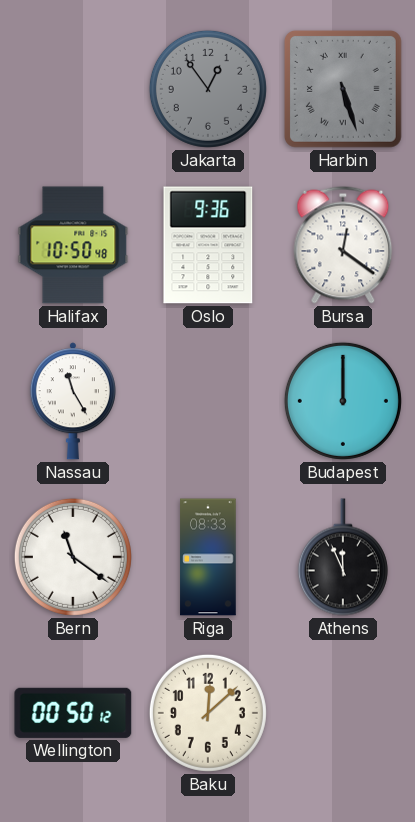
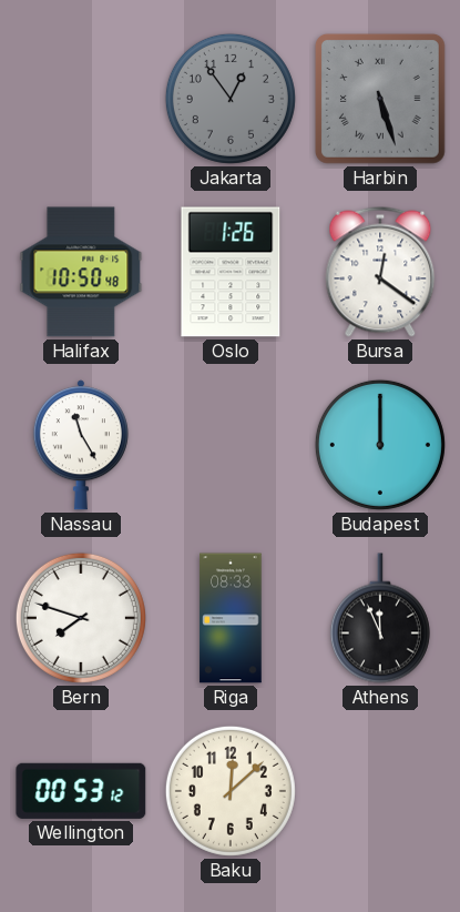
Oslo: 9:36 -> 1:26
Bern: 11:21 -> 7:48
Wellington: 00:50 -> 00:53
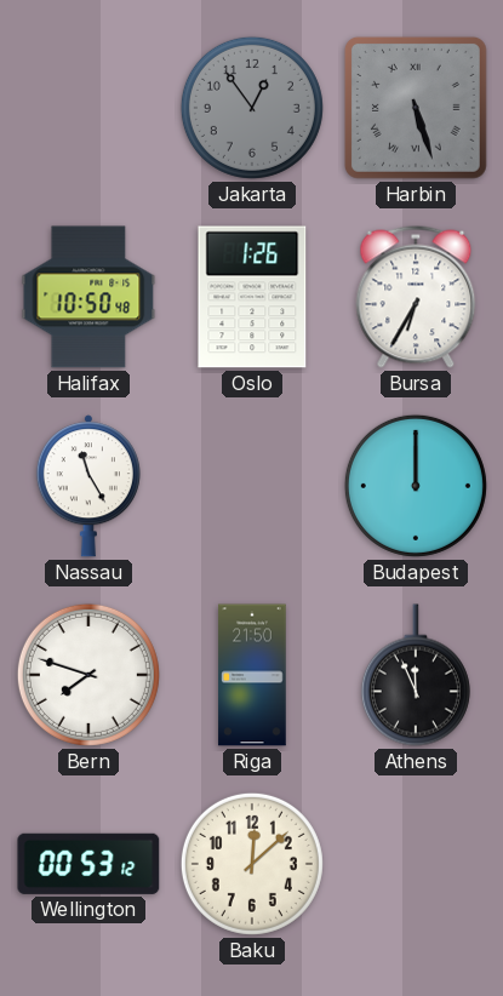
Bursa: 12:21 -> 6:35
Riga: 08:33 -> 21:50
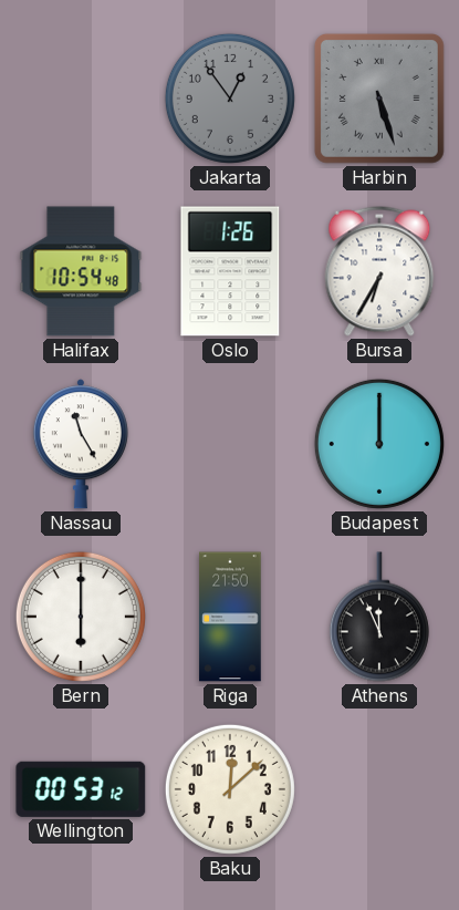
Halifax: 10:50 -> 10:54
Bern: 7:48 -> 6:00
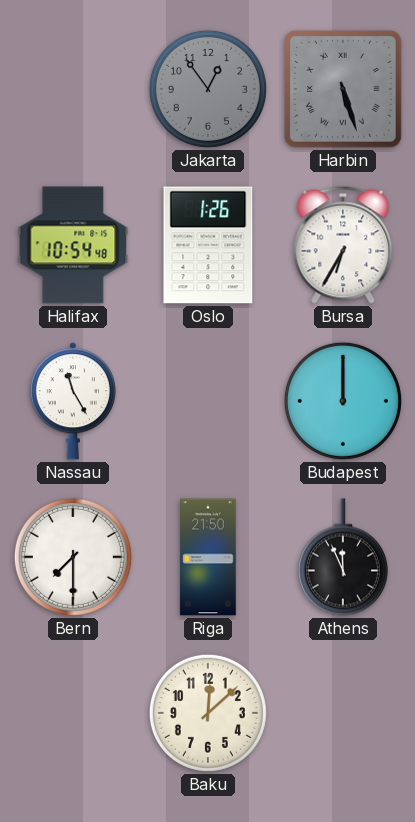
Bern: 6:00 -> 7:30
Wellington: 00:53 -> none
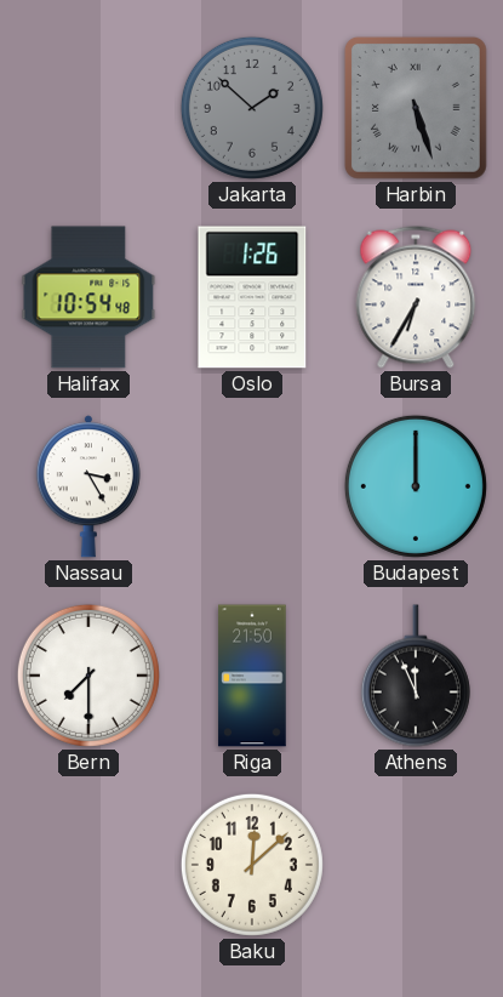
Jakarta: 12:54 -> 1:52
Nassau: 11:25 -> 3:25
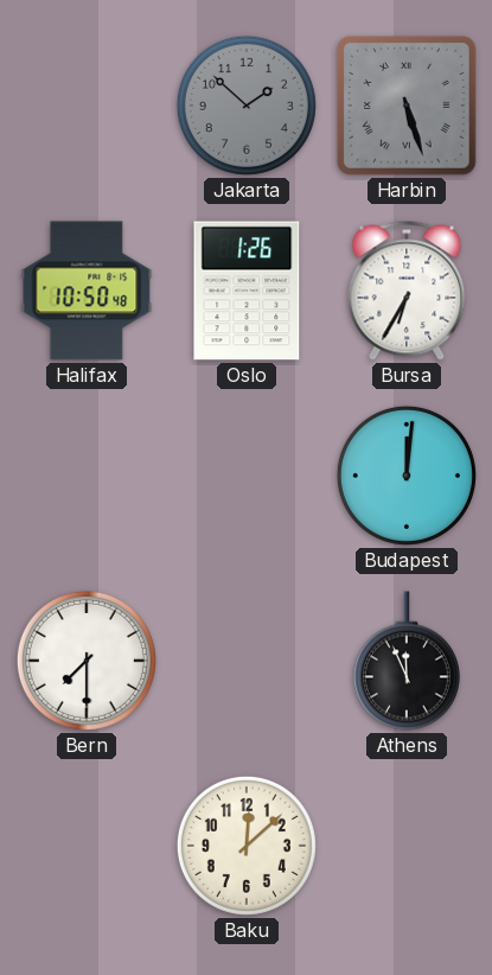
Halifax: 10:54 -> 10:50
Nassau: 3:25 -> none
Budapest: 12:00 -> 12:01
Riga: 21:50 -> none
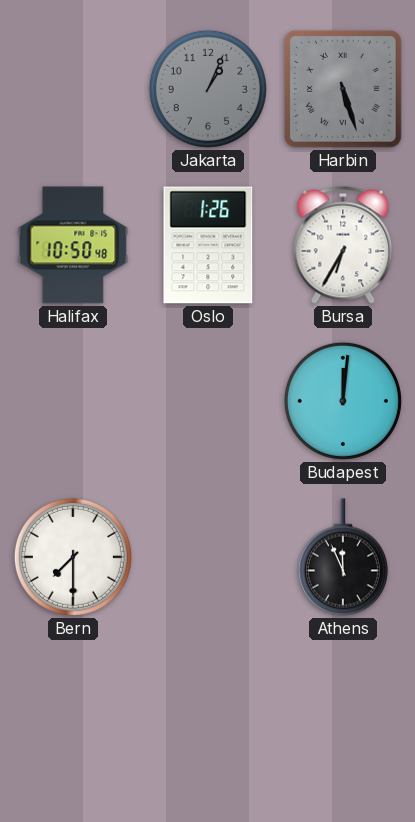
Jakarta: 1:52 -> 1:04
Baku: 12:08 -> none
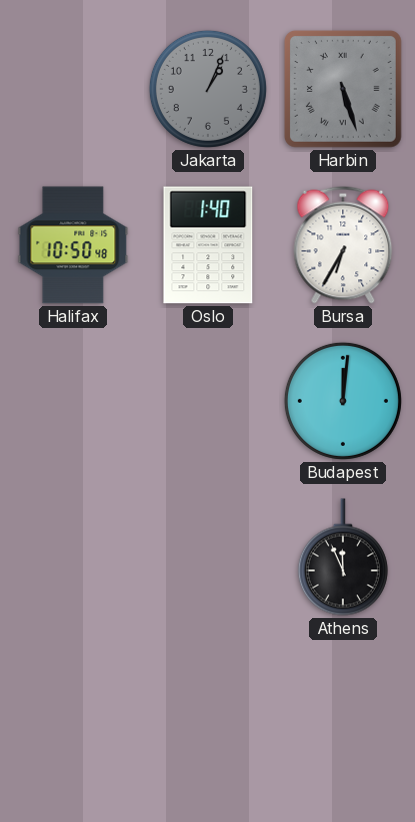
Oslo: 1:26 -> 1:40
Bern: 7:30 -> none
